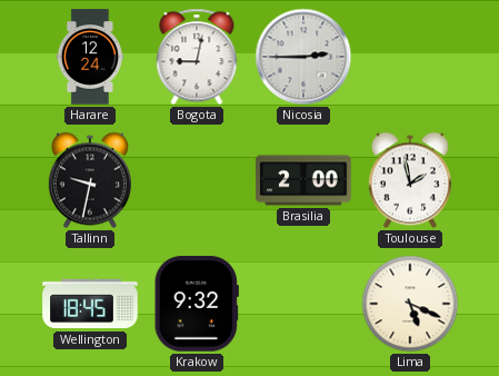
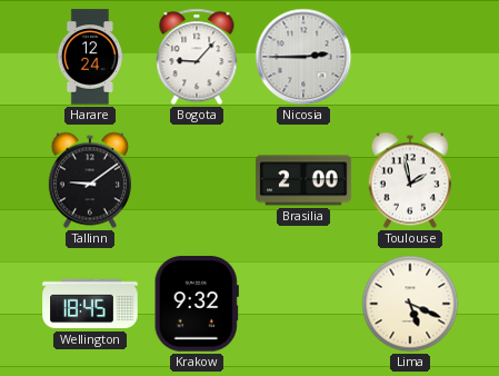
Bogota: 9:02 -> 9:07
Tallinn: 9:32 -> 9:09
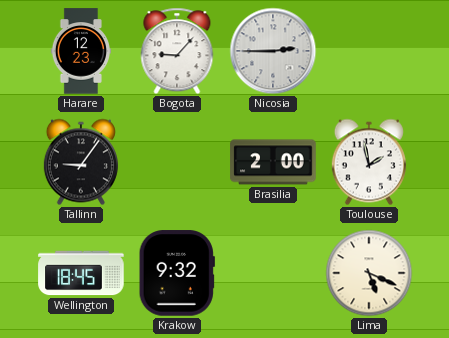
Harare: 12:24 -> 12:23
Tallinn: 9:09 -> 9:06
